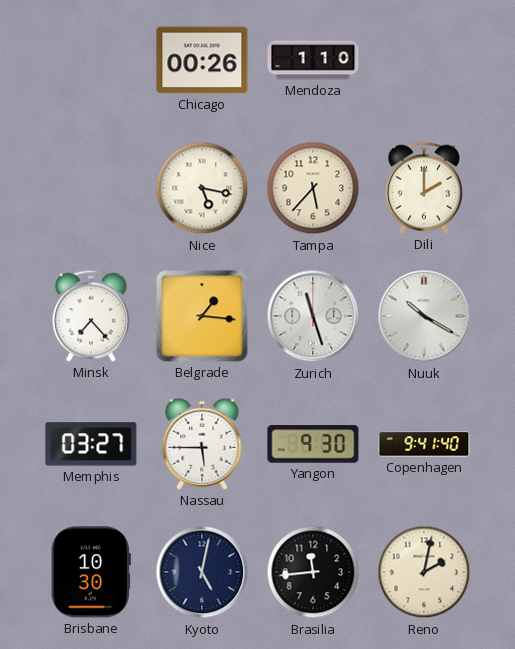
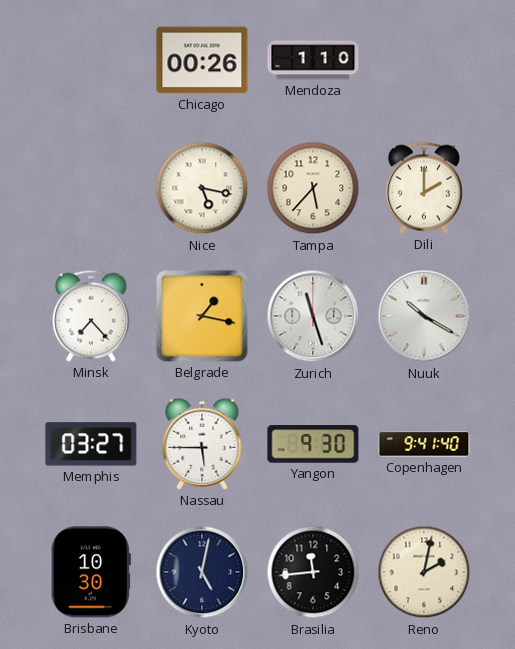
Belgrade: 1:16 -> 1:17
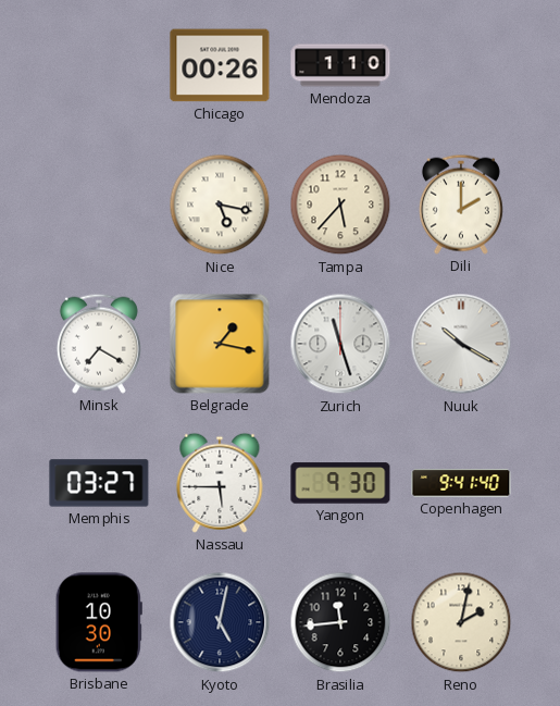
Minsk: 7:23 -> 7:20
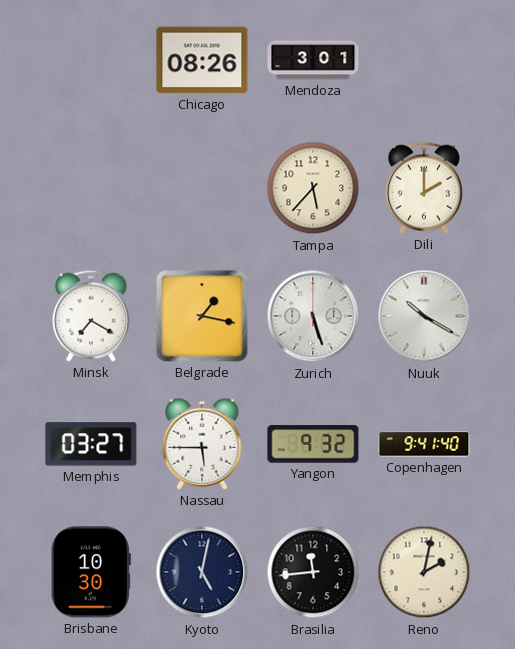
Chicago: 00:26 -> 08:26
Mendoza: 1:10 -> 3:01
Nice: 5:17 -> none
Zurich: 11:27 -> 5:27
Yangon: 9:30 -> 9:32
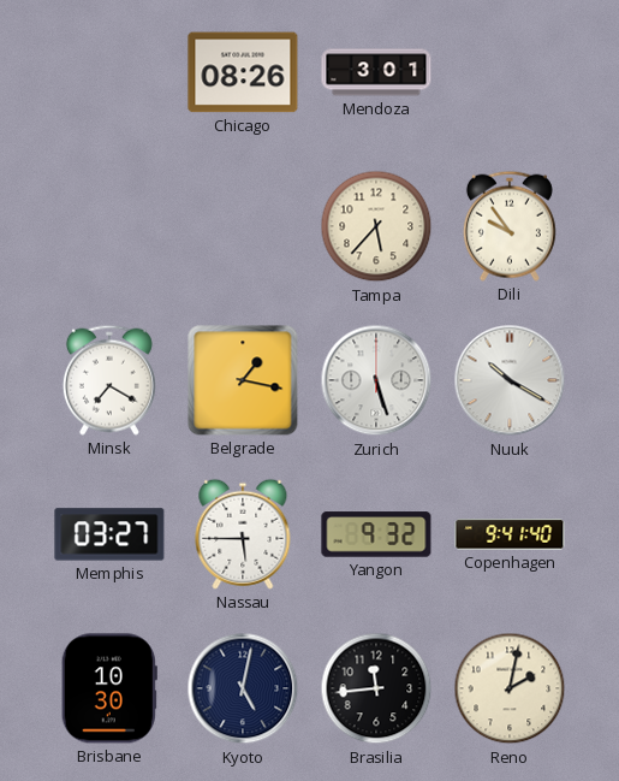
Dili: 2:00 -> 9:54
